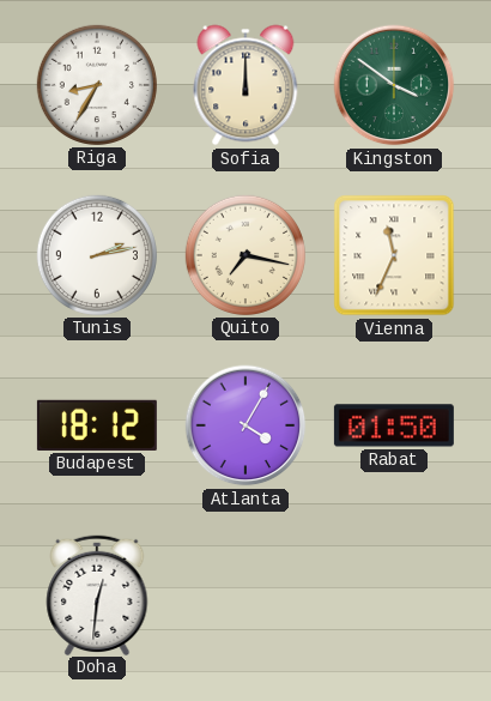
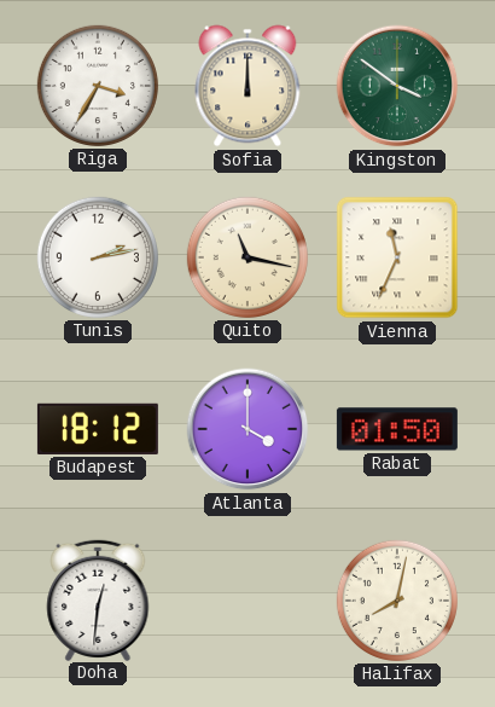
Riga: 8:35 -> 3:35
Quito: 7:17 -> 11:17
Atlanta: 4:05 -> 4:00
Halifax: none -> 8:02
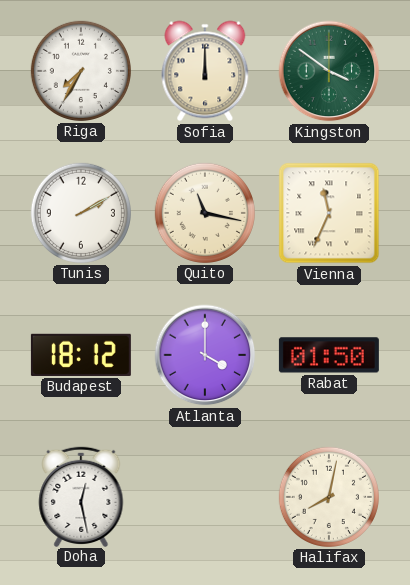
Riga: 3:35 -> 7:35
Tunis: 2:13 -> 2:10
Doha: 12:31 -> 12:28
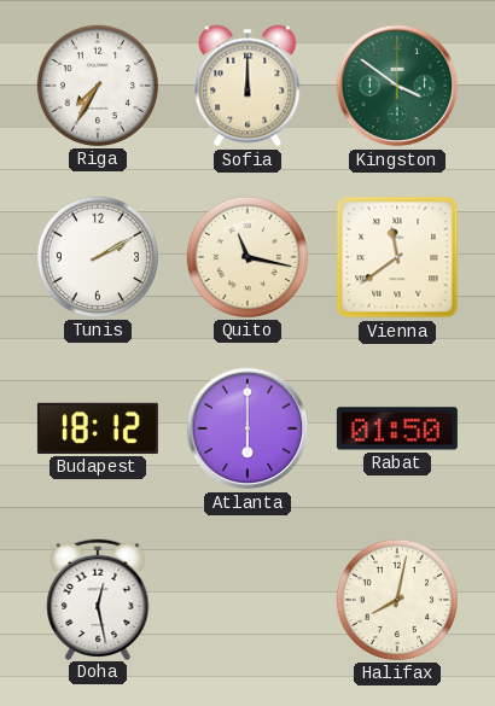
Vienna: 11:34 -> 11:39
Atlanta: 4:00 -> 6:00
